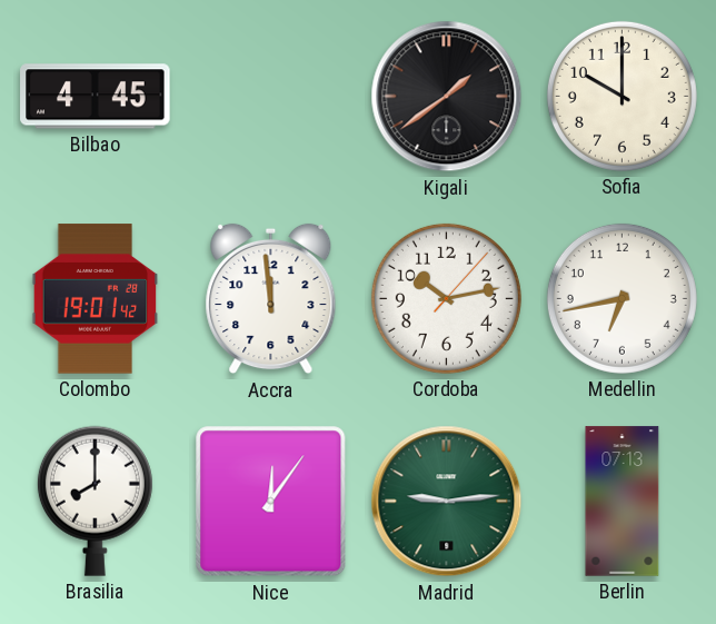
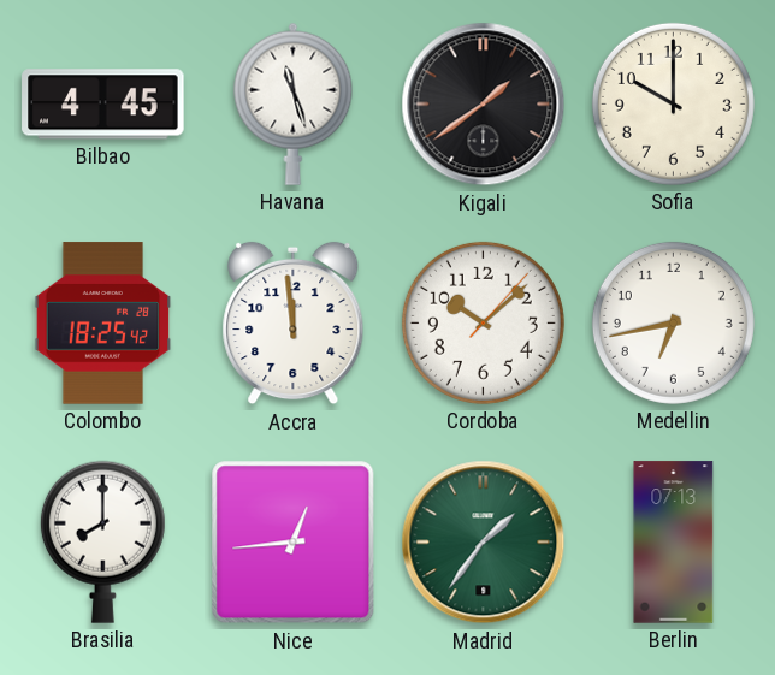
Havana: none -> 11:27
Colombo: 19:01 -> 18:25
Cordoba: 10:13 -> 10:08
Nice: 12:06 -> 12:44
Madrid: 9:14 -> 1:36
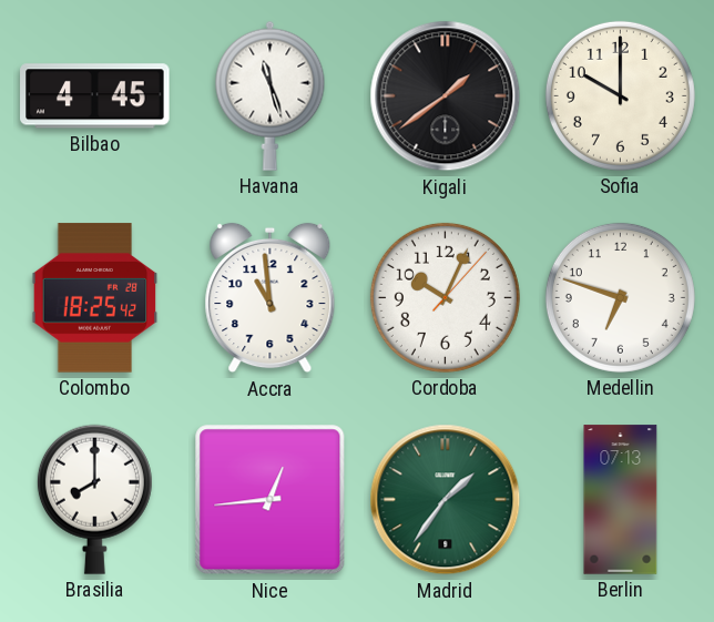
Accra: 11:59 -> 10:59
Cordoba: 10:08 -> 10:04
Medellin: 6:43 -> 6:48
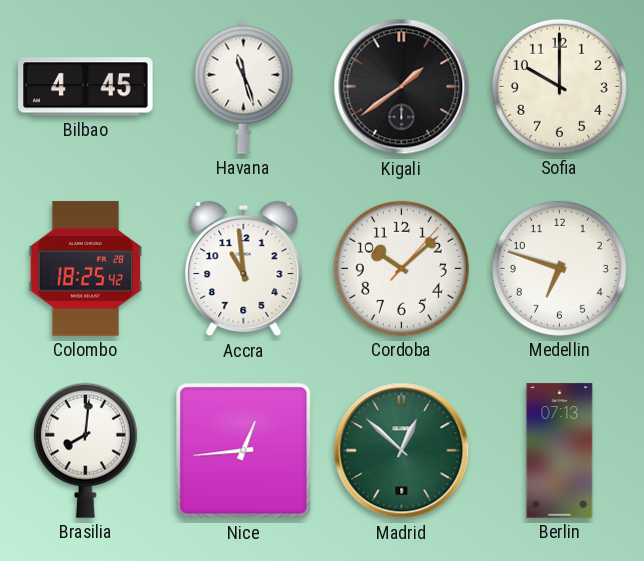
Cordoba: 10:04 -> 10:08
Brasilia: 8:00 -> 8:01
Madrid: 1:36 -> 12:52
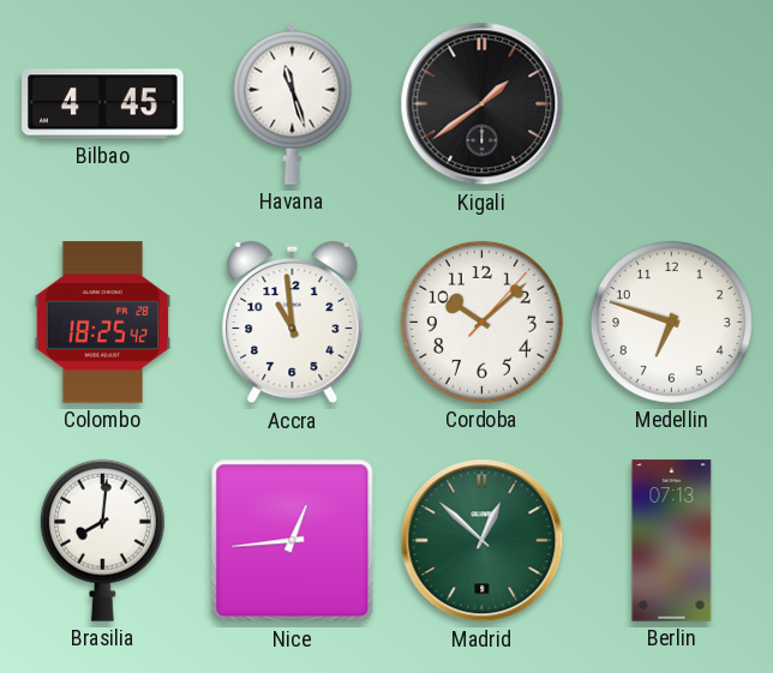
Sofia: 10:00 -> none
